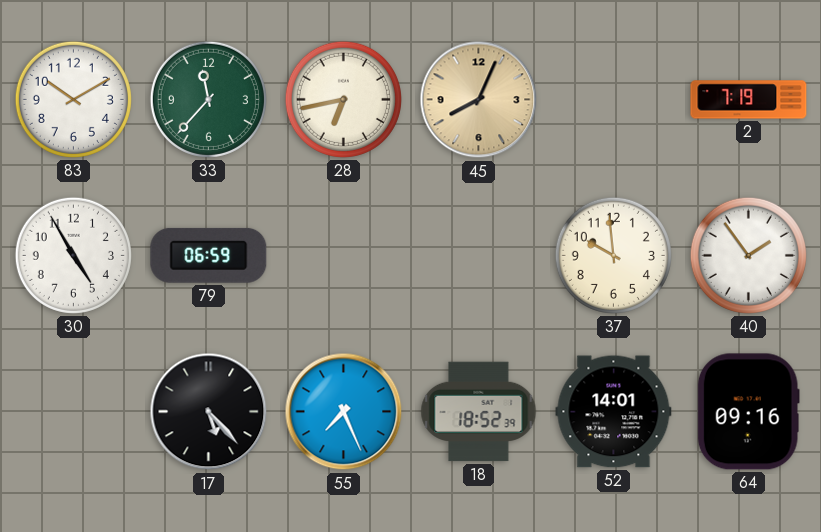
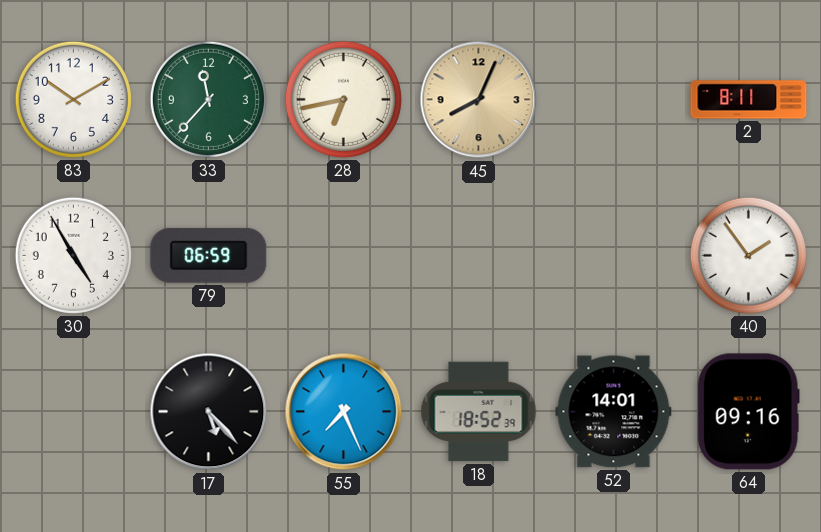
2: 7:19 -> 8:11
37: 9:59 -> none
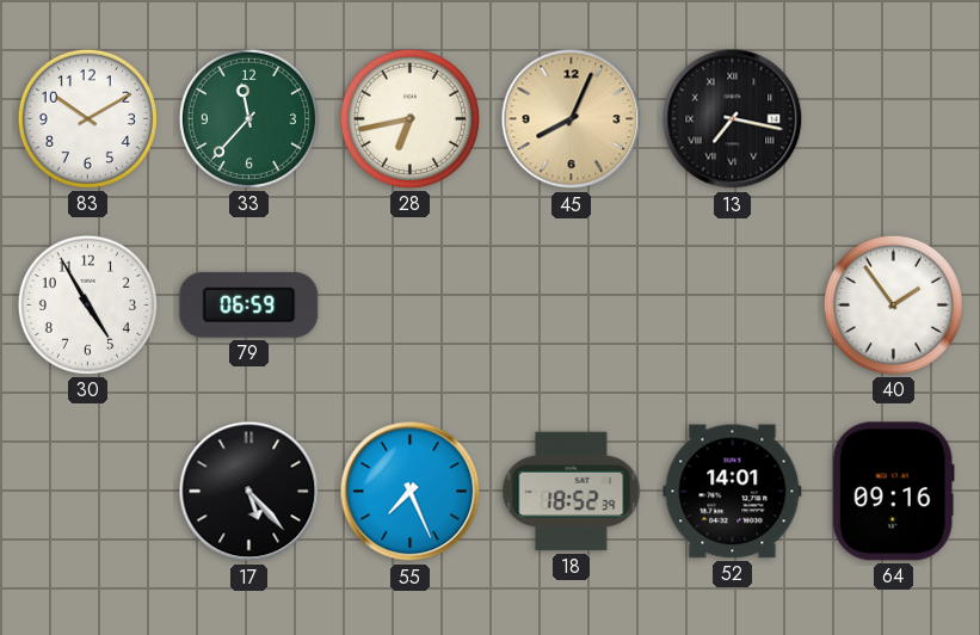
13: none -> 7:17
2: 8:11 -> none
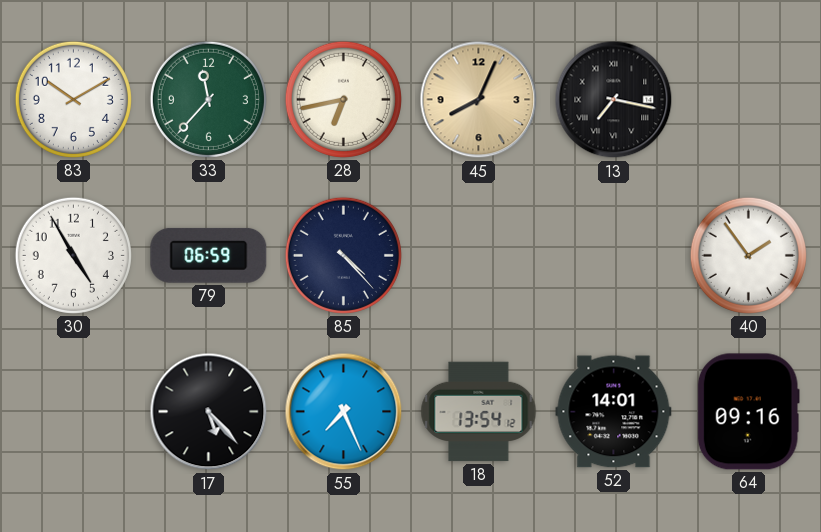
85: none -> 4:23
18: 18:52 -> 13:54
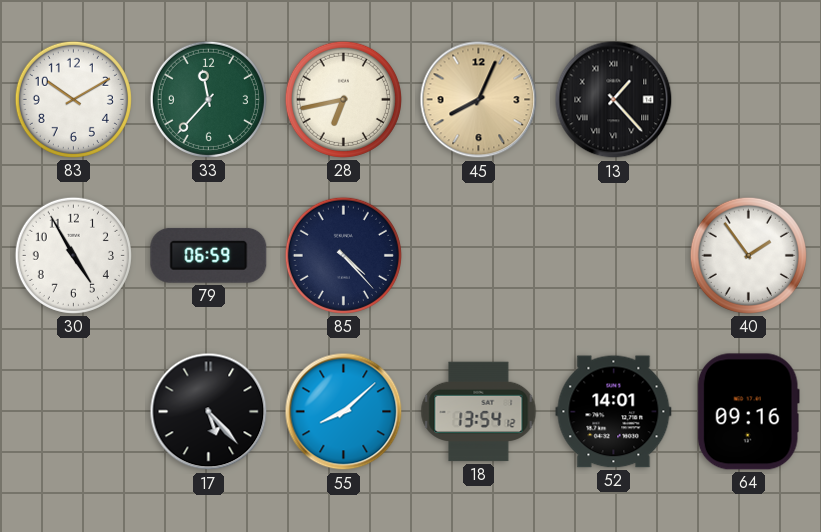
13: 7:17 -> 1:23
55: 7:26 -> 8:08
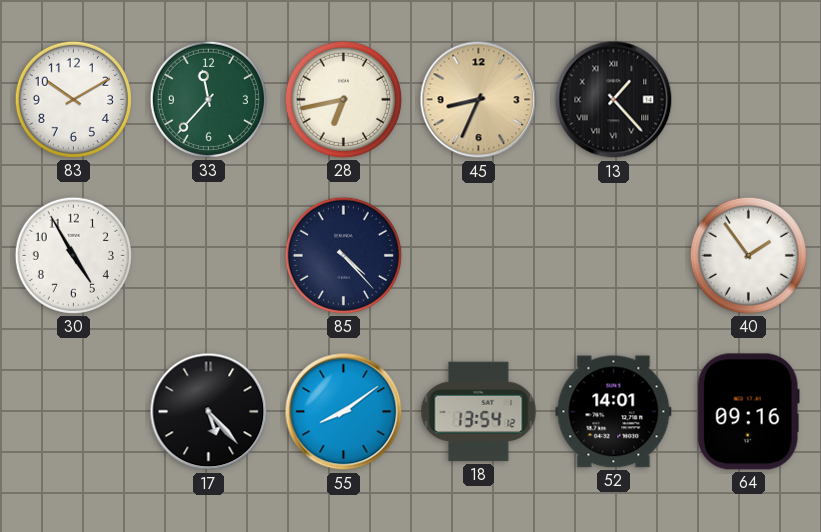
45: 8:04 -> 8:34
79: 06:59 -> none
55: 8:08 -> 8:09
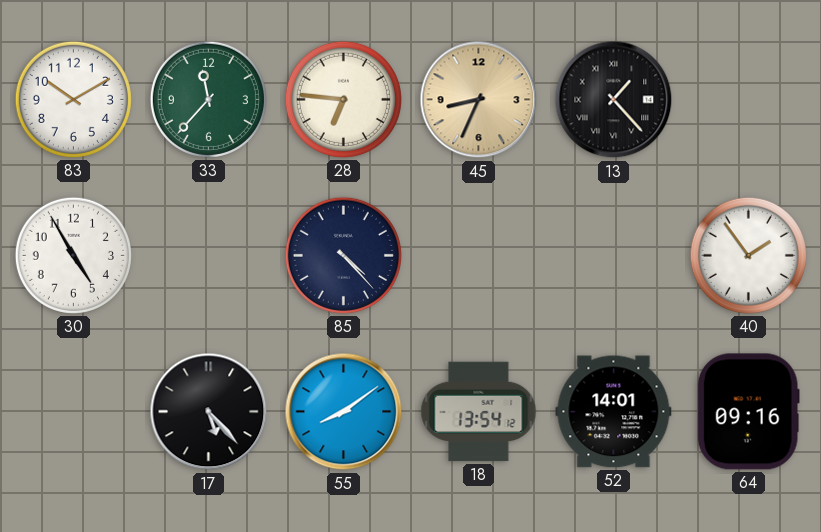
28: 6:43 -> 6:46
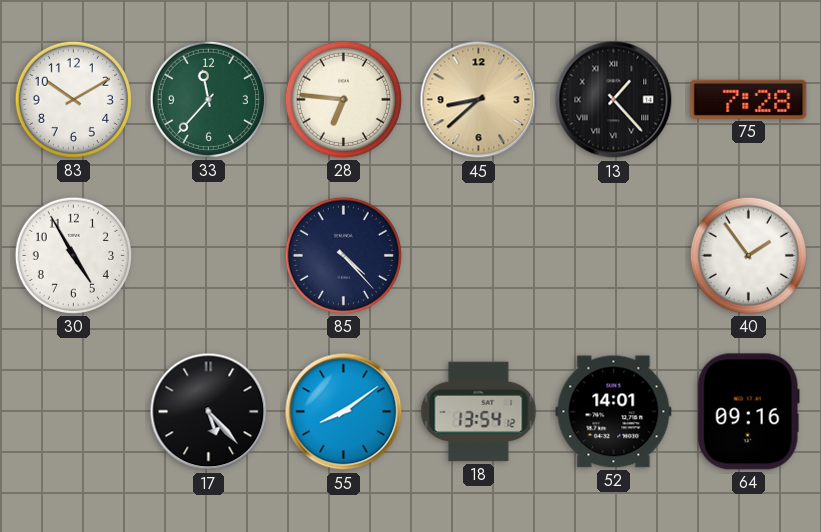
45: 8:34 -> 8:38
75: none -> 7:28
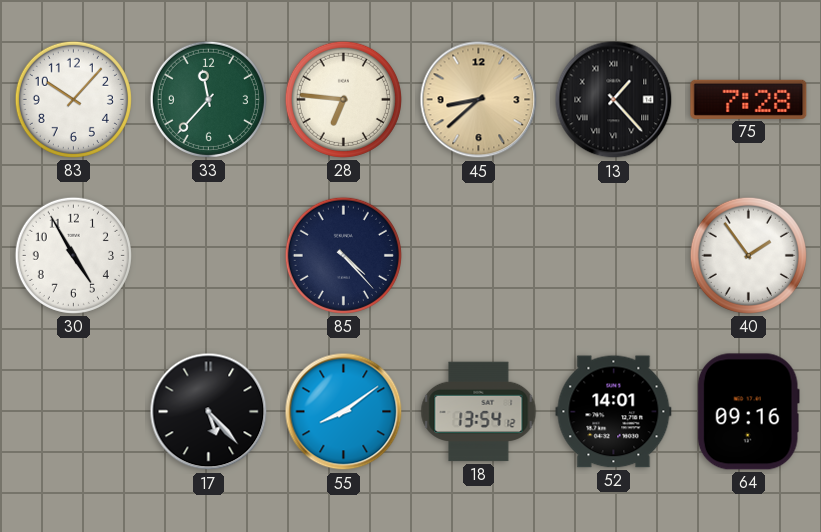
83: 10:10 -> 10:07
